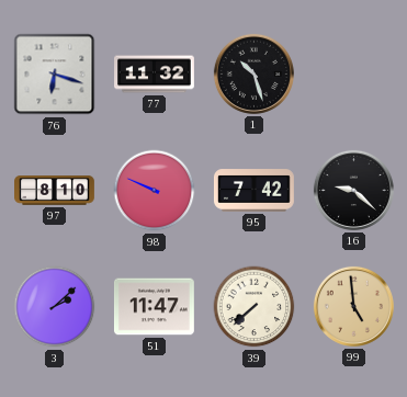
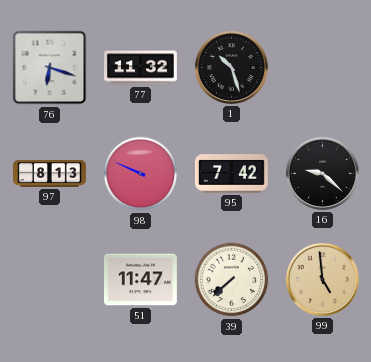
97: 8:10 -> 8:13
3: 2:08 -> none
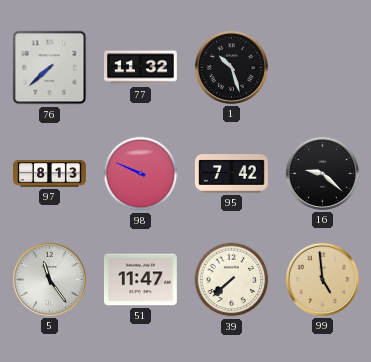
76: 6:18 -> 7:38
5: none -> 11:24
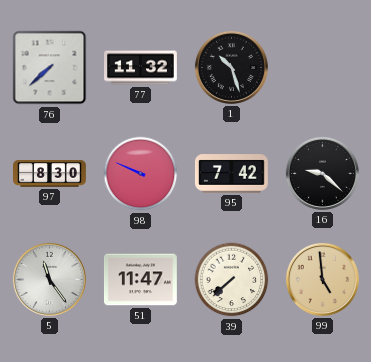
97: 8:13 -> 8:30
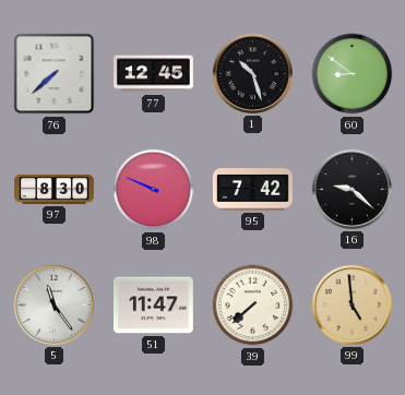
77: 11:32 -> 12:45
60: none -> 8:51
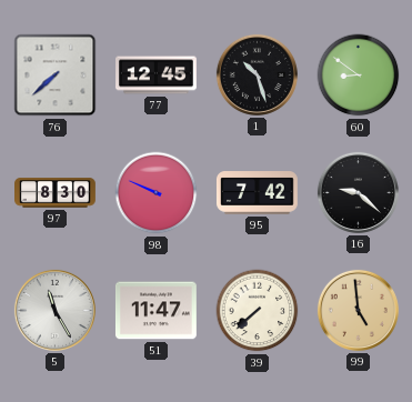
5: 11:24 -> 11:25
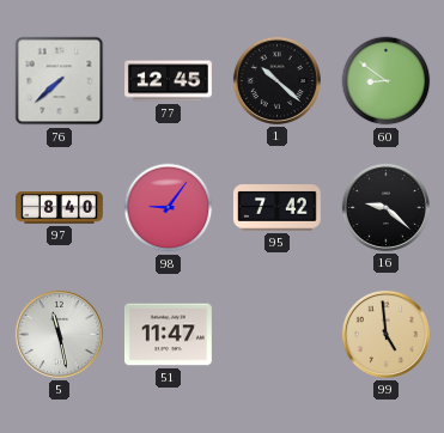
1: 10:27 -> 10:22
97: 8:30 -> 8:40
98: 9:49 -> 9:06
5: 11:25 -> 11:28
39: 7:38 -> none
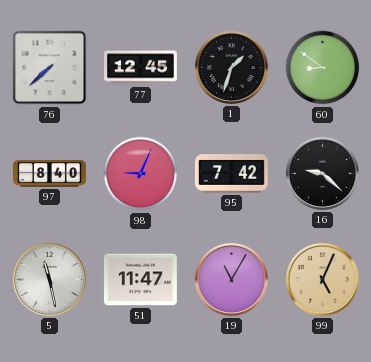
1: 10:22 -> 1:33
98: 9:06 -> 9:04
19: none -> 11:05
99: 4:59 -> 5:04
